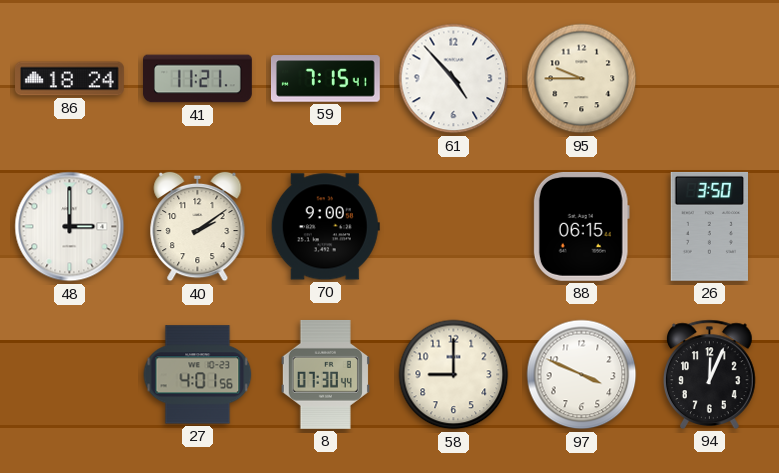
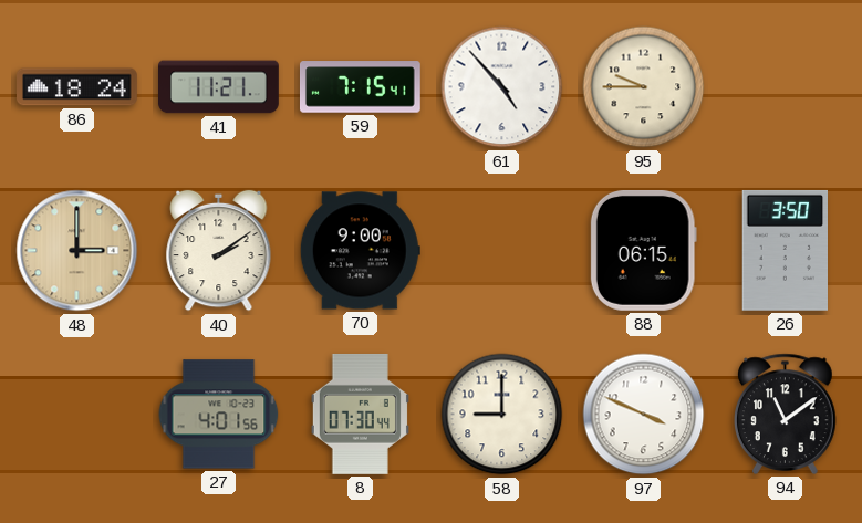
48 dial: white -> champagne
94: 12:04 -> 11:09
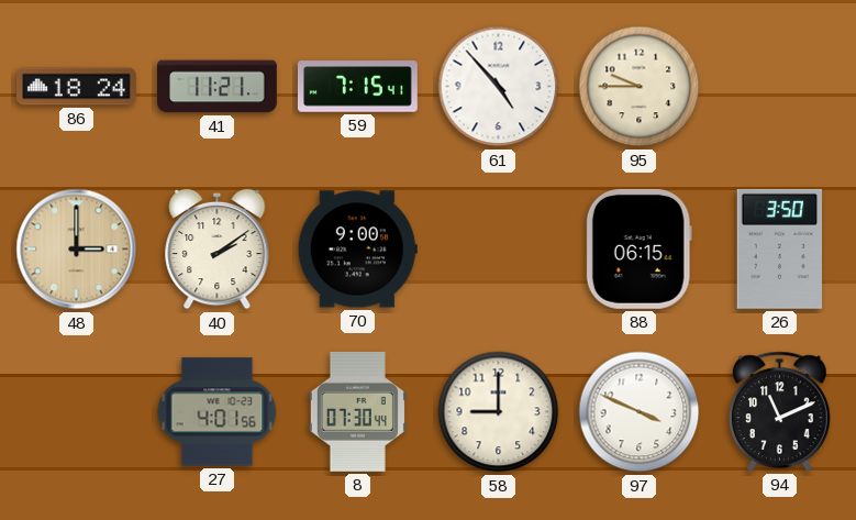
94: 11:09 -> 11:11
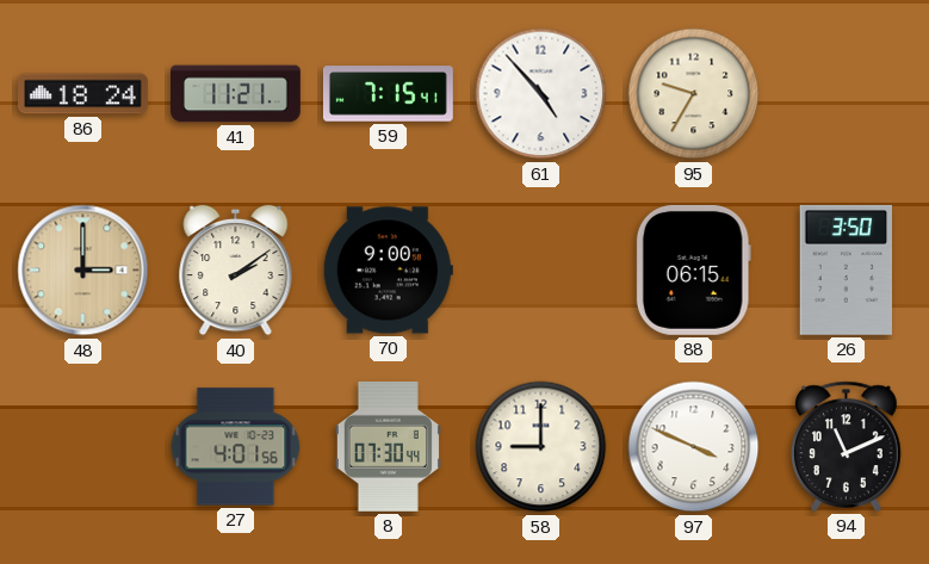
95: 9:45 -> 9:35
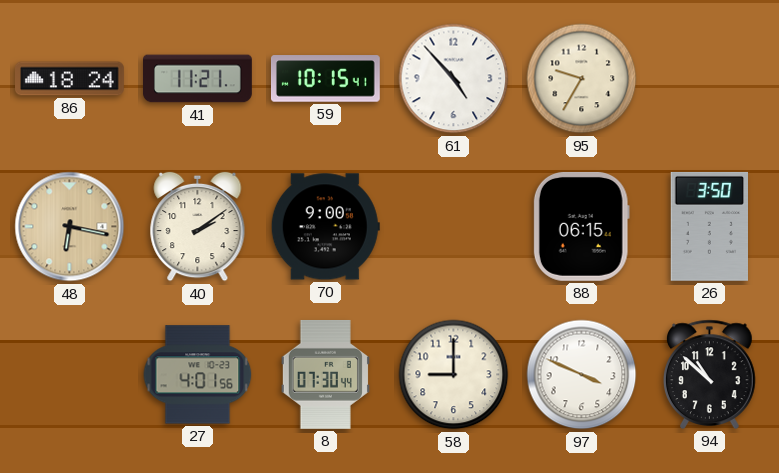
59: 7:15 -> 10:15
48: 3:00 -> 6:17
94: 11:11 -> 10:52
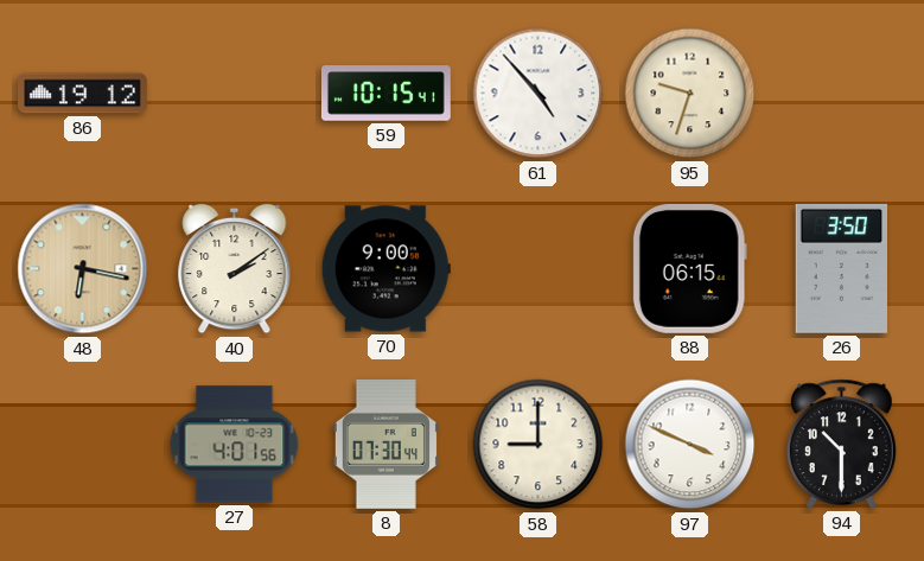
86: 18:24 -> 19:12
41: 11:21 -> none
95: 9:35 -> 9:33
94: 10:52 -> 10:30
